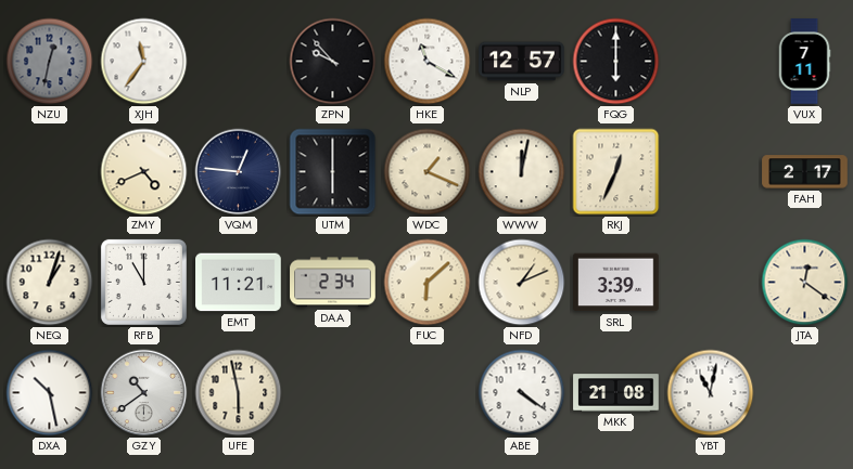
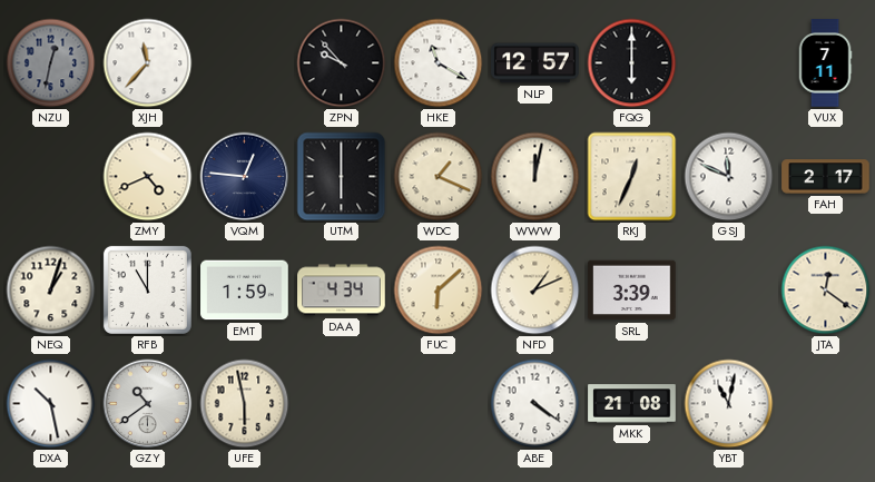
XJH: 11:36 -> 11:37
GSJ: none -> 11:49
EMT: 11:21 -> 1:59
DAA: 2:34 -> 4:34
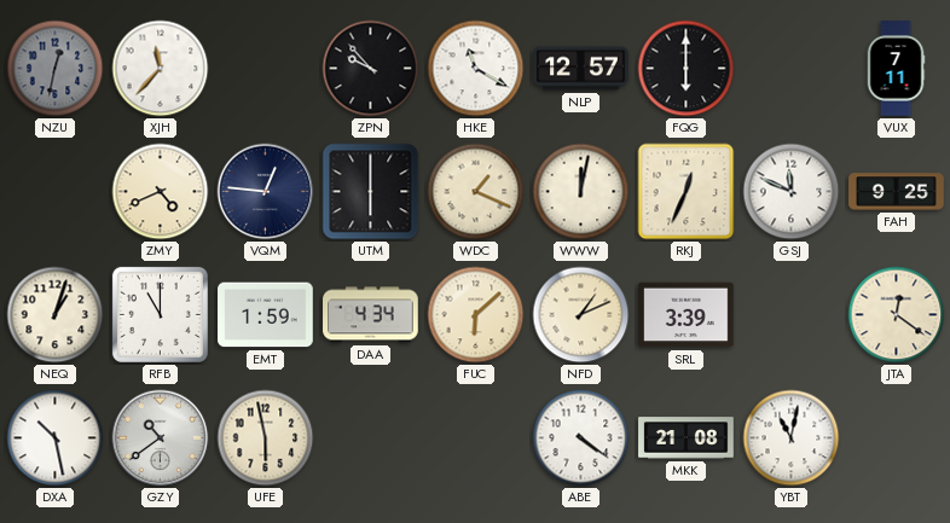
FAH: 2:17 -> 9:25
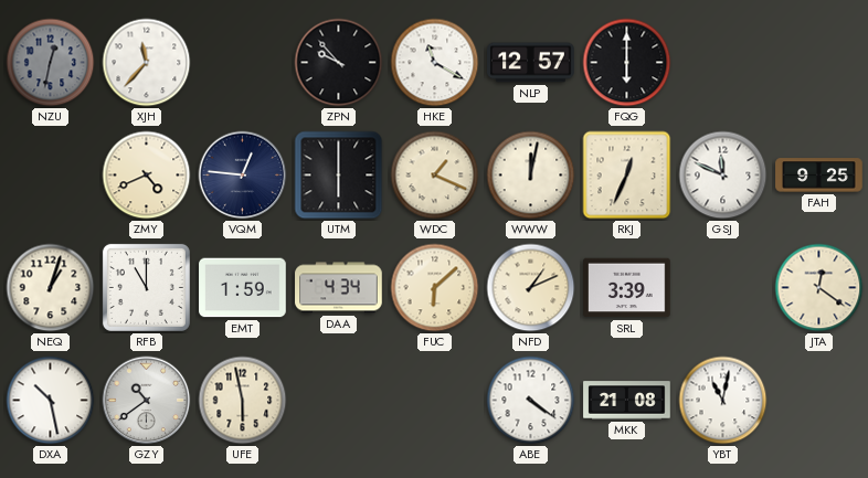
VUX: 7:11 -> none
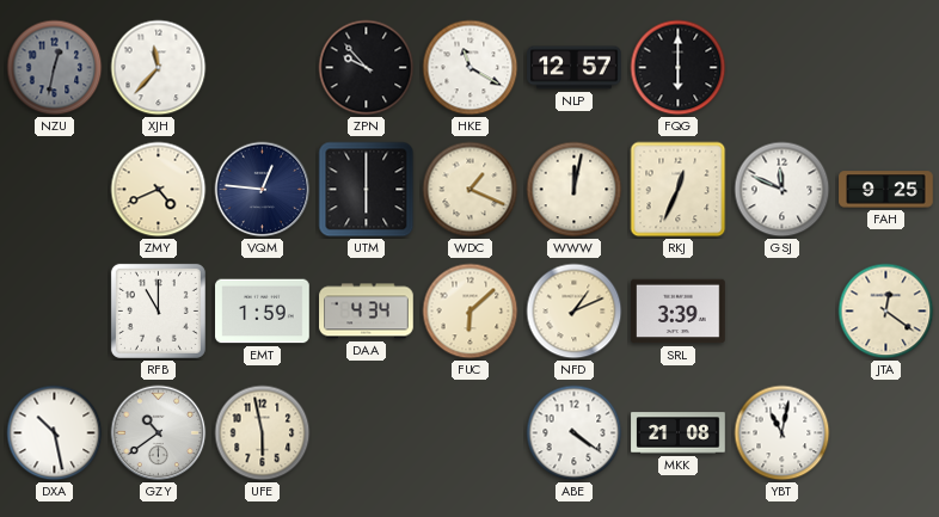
NEQ: 1:03 -> none
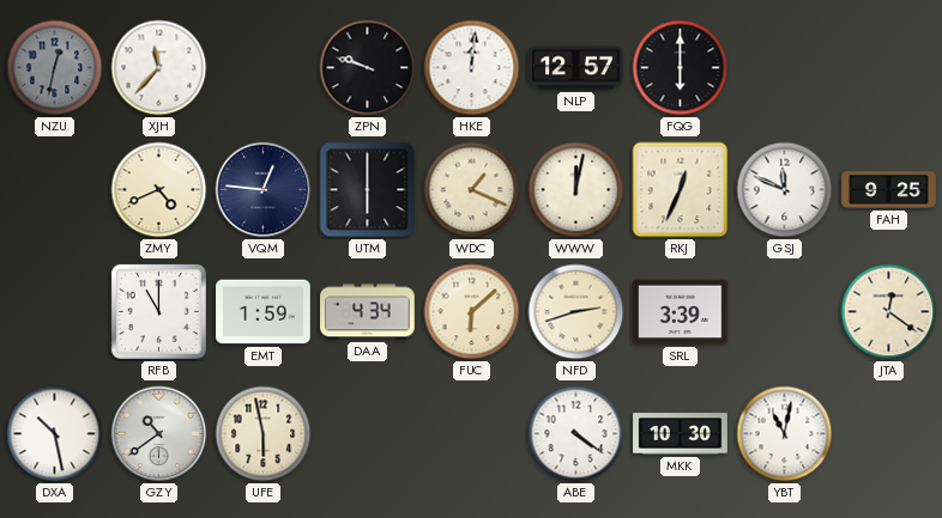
ZPN: 9:53 -> 9:48
HKE: 11:20 -> 12:01
NFD: 1:11 -> 2:42
MKK: 21:08 -> 10:30
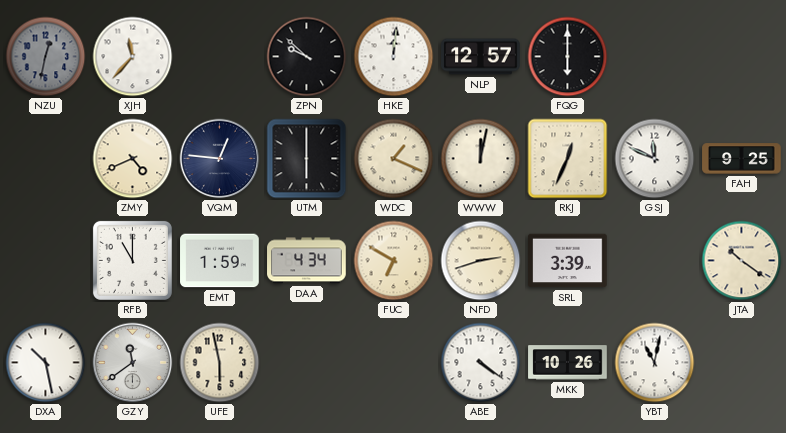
ZPN: 9:48 -> 9:52
FUC: 6:08 -> 6:50
JTA: 12:21 -> 10:21
GZY: 10:39 -> 11:39
MKK: 10:30 -> 10:26
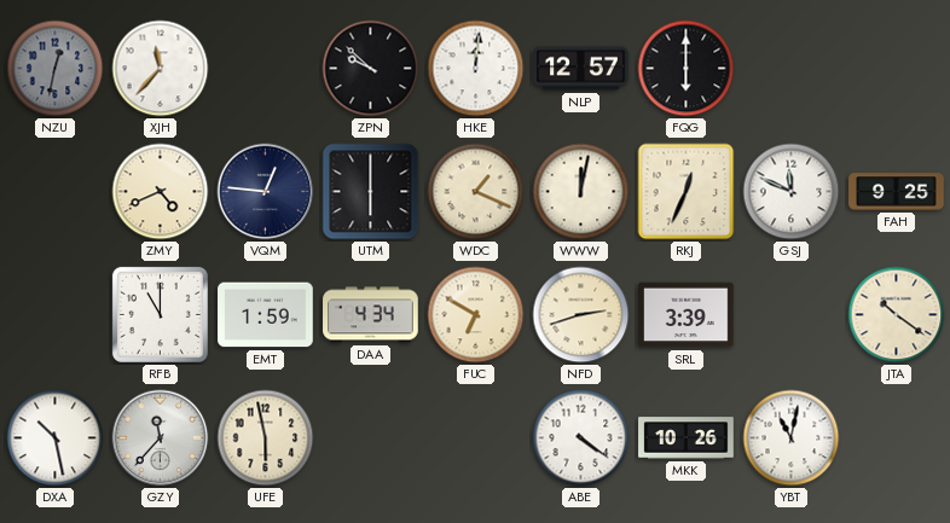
GZY: 11:39 -> 11:37
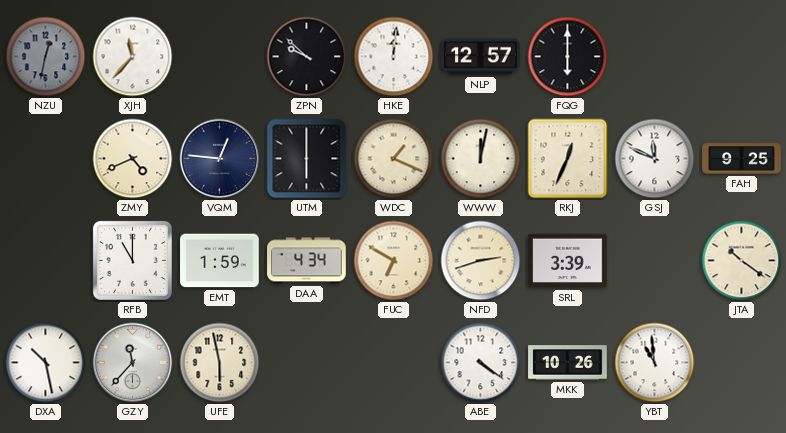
YBT: 11:02 -> 10:59
